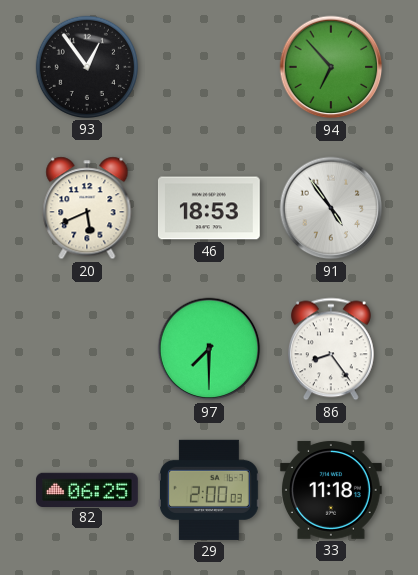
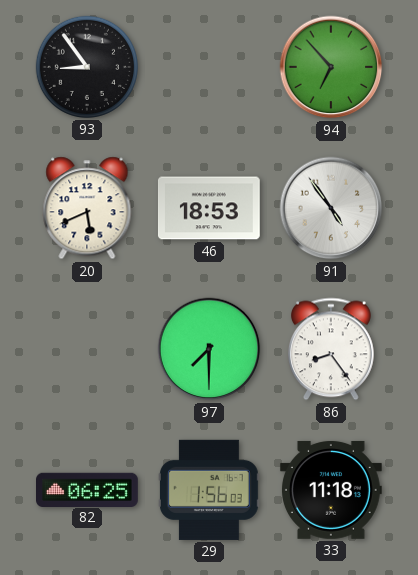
93: 12:54 -> 8:54
29: 2:00 -> 1:56
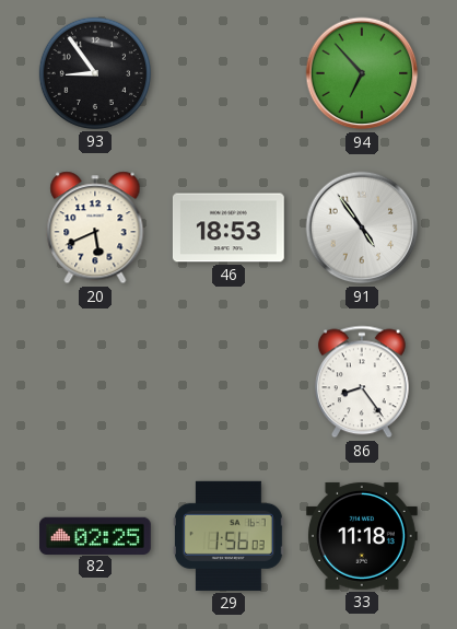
97: 7:30 -> none
82: 06:25 -> 02:25
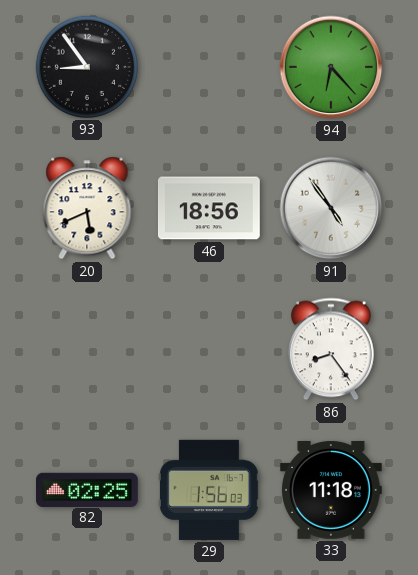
94: 6:53 -> 6:23
46: 18:53 -> 18:56
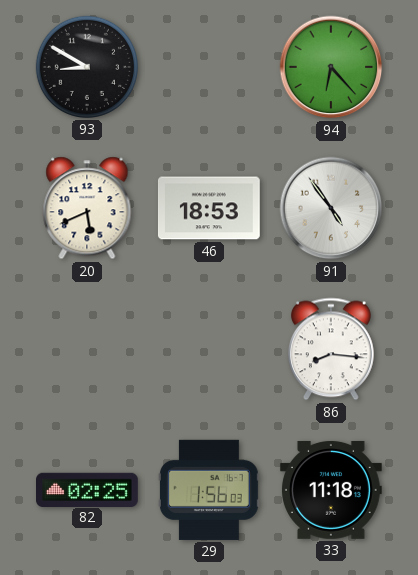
93: 8:54 -> 8:50
46: 18:56 -> 18:53
86: 8:24 -> 8:16
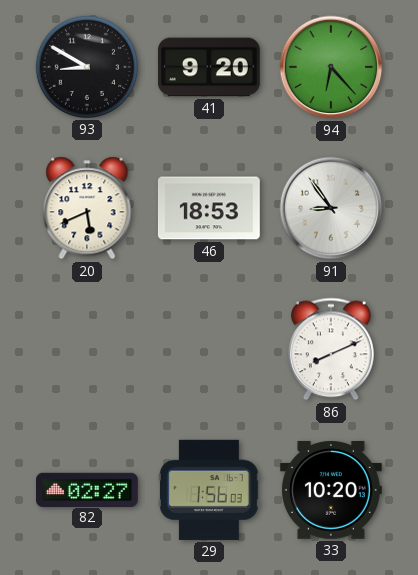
41: none -> 9:20
91: 4:54 -> 8:54
86: 8:16 -> 8:11
82: 02:25 -> 02:27
33: 11:18 -> 10:20
